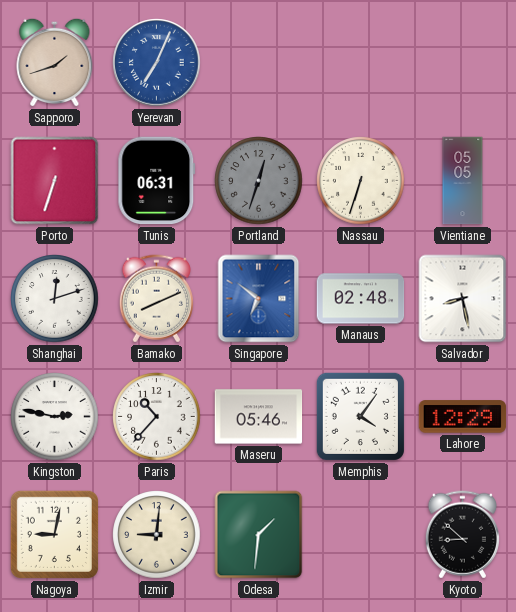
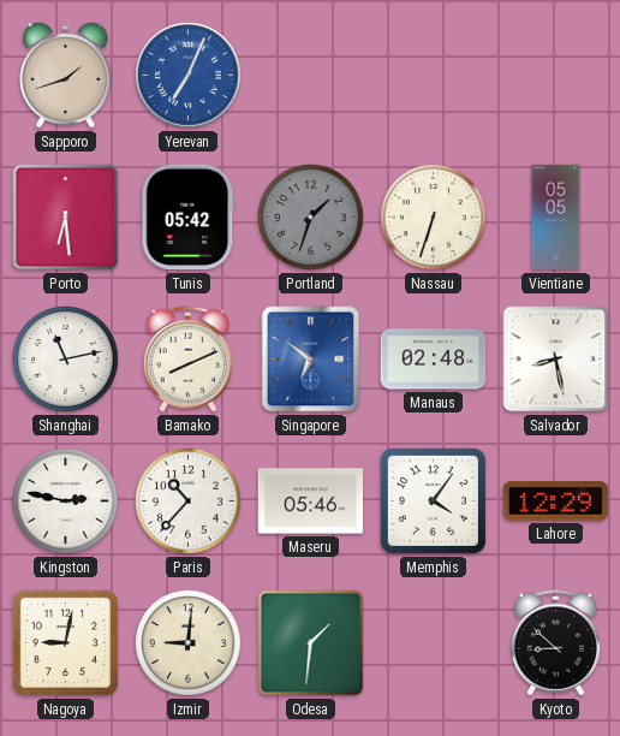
Porto: 6:33 -> 6:29
Tunis: 06:31 -> 05:42
Portland: 12:33 -> 1:33
Shanghai: 12:12 -> 11:13
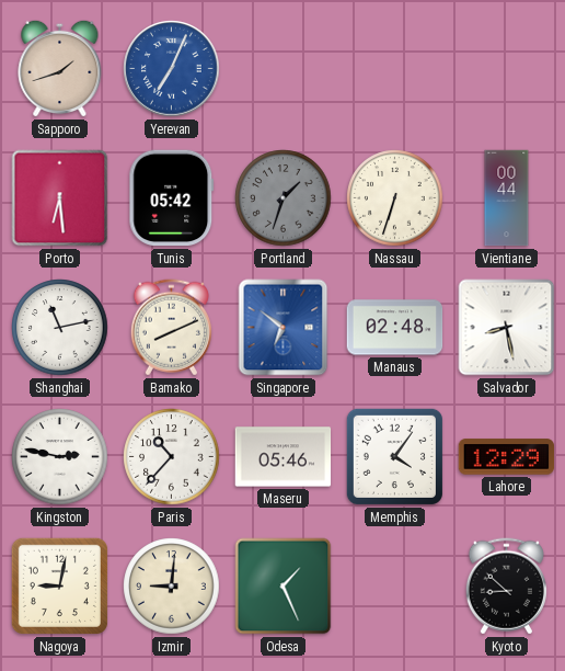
Vientiane: 05:05 -> 00:44
Odesa: 1:31 -> 1:26
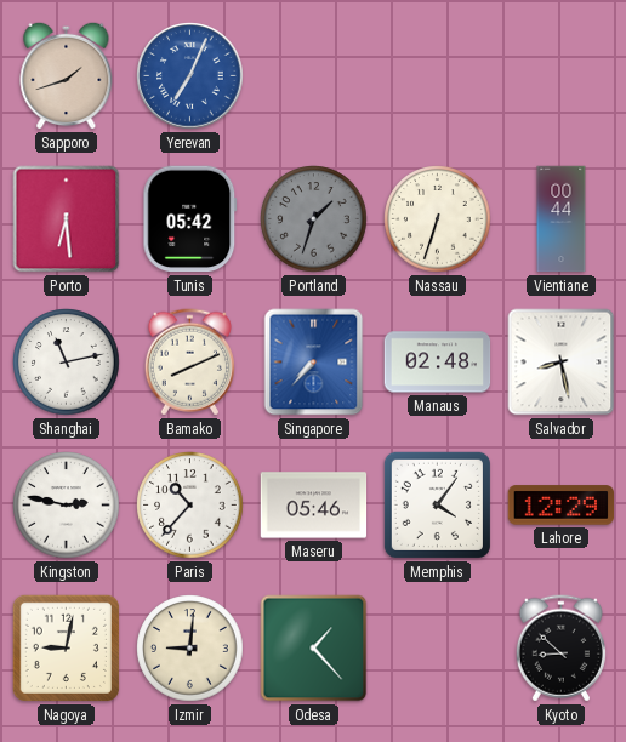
Singapore: 6:51 -> 7:37
Odesa: 1:26 -> 1:23
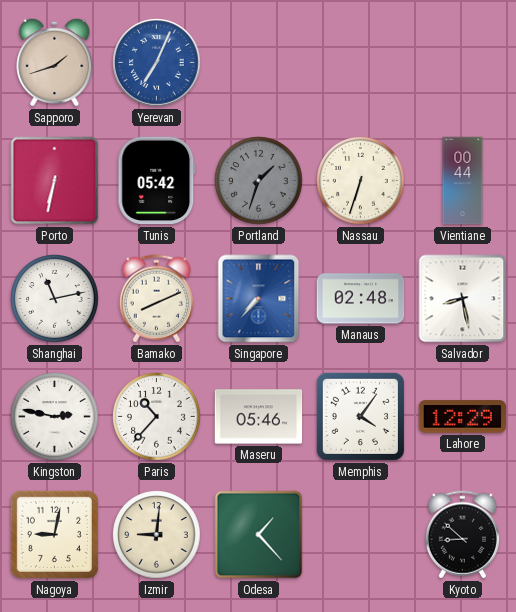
Porto: 6:29 -> 6:32
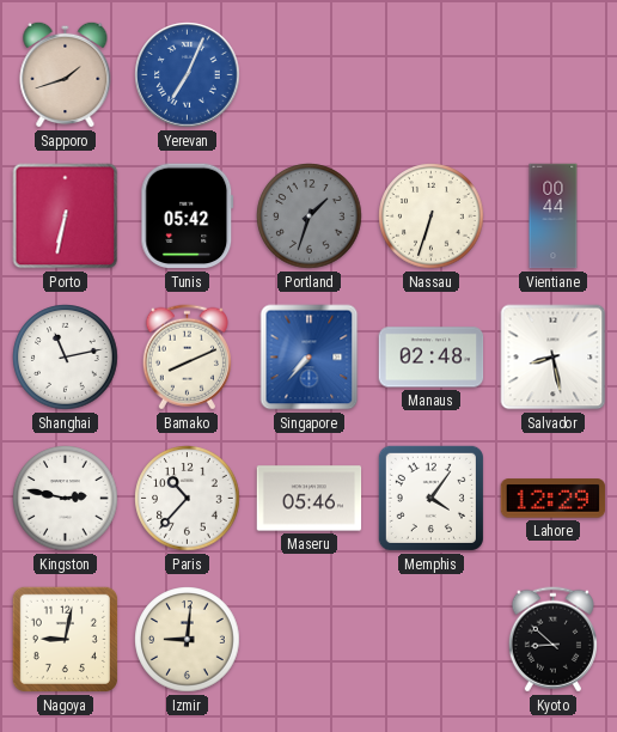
Odesa: 1:23 -> none
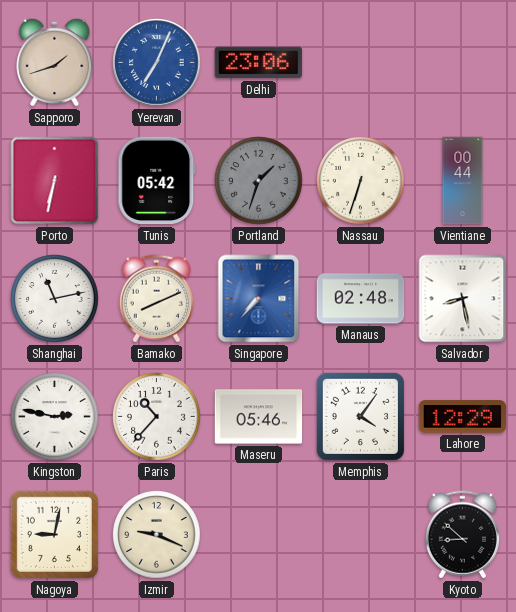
Delhi: none -> 23:06
Izmir: 9:01 -> 9:19
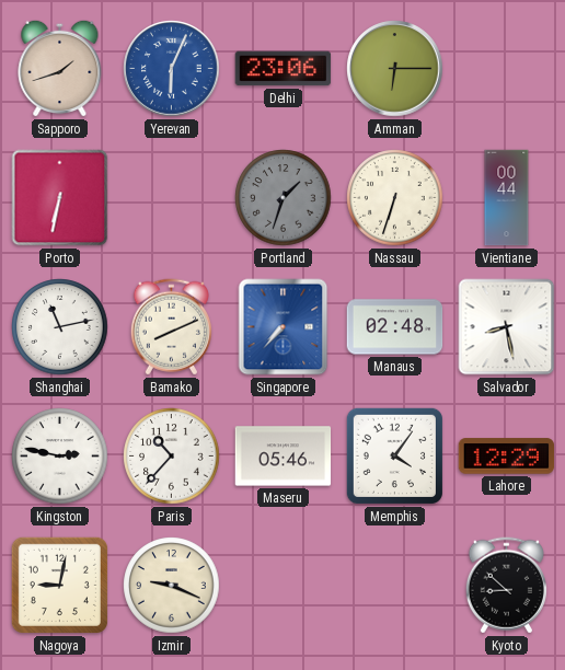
Yerevan: 7:04 -> 6:04
Amman: none -> 6:15
Tunis: 05:42 -> none
